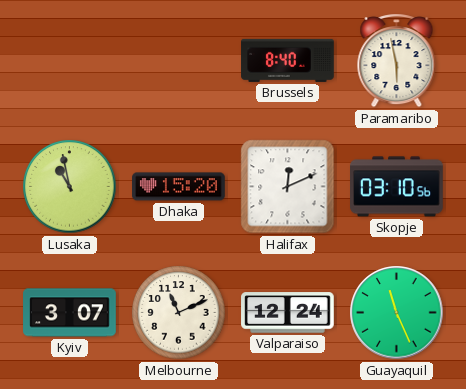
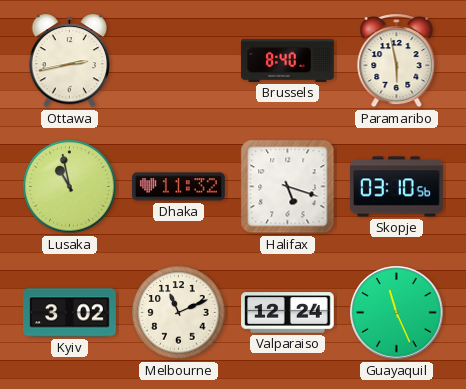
Ottawa: none -> 2:43
Dhaka: 15:20 -> 11:32
Halifax: 12:11 -> 5:18
Kyiv: 3:07 -> 3:02
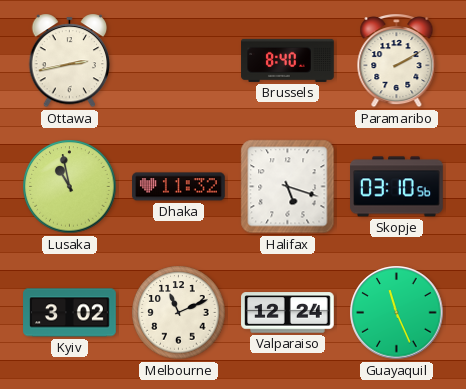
Paramaribo: 5:58 -> 2:10
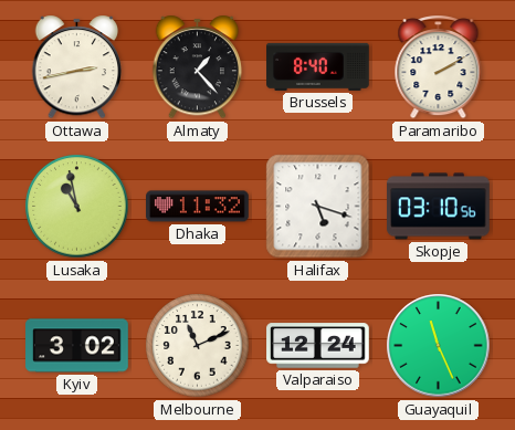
Almaty: none -> 1:23
